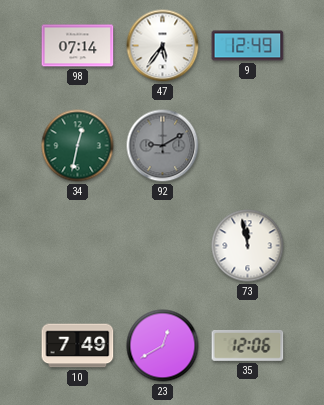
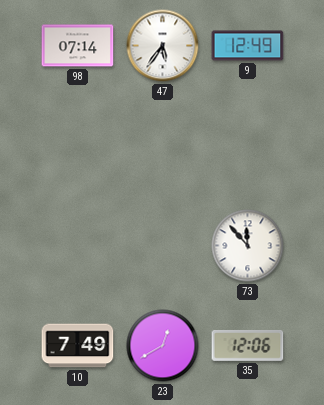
34: 12:32 -> none
92: 9:10 -> none
73: 11:58 -> 11:53
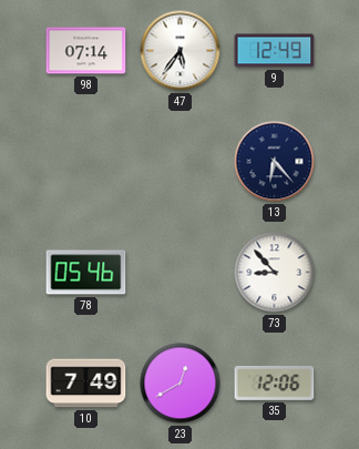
13: none -> 6:23
78: none -> 05:46
73: 11:53 -> 8:53
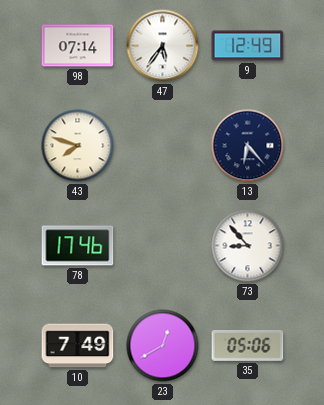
43: none -> 7:48
78: 05:46 -> 17:46
35: 12:06 -> 05:06
